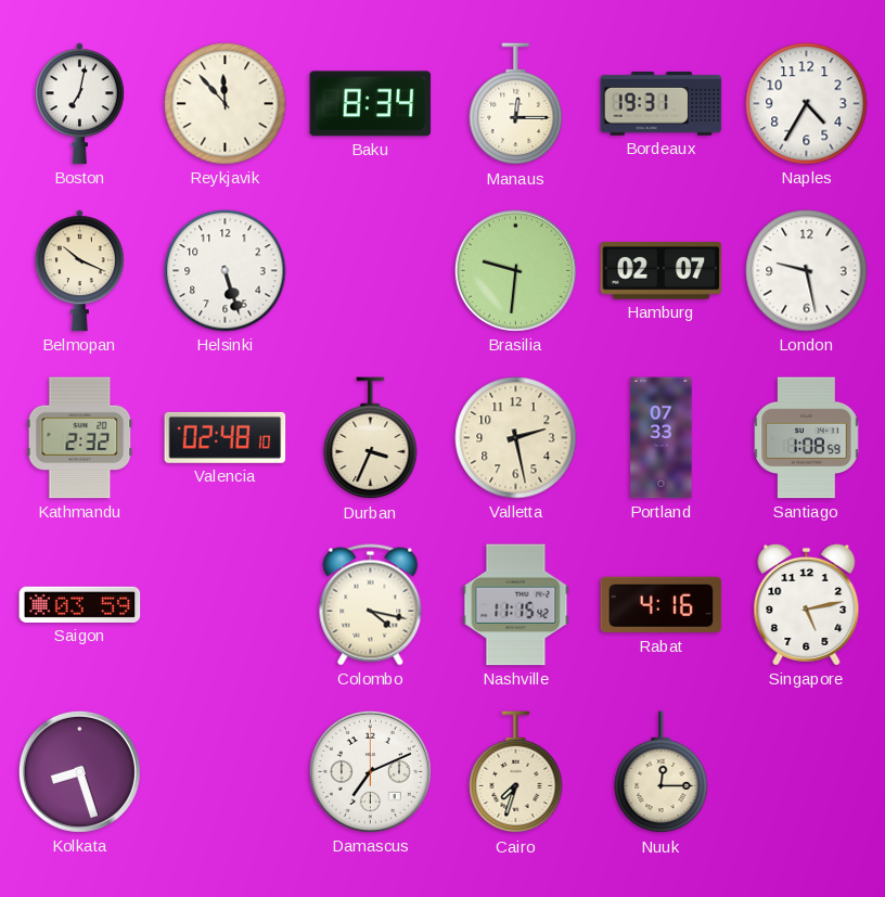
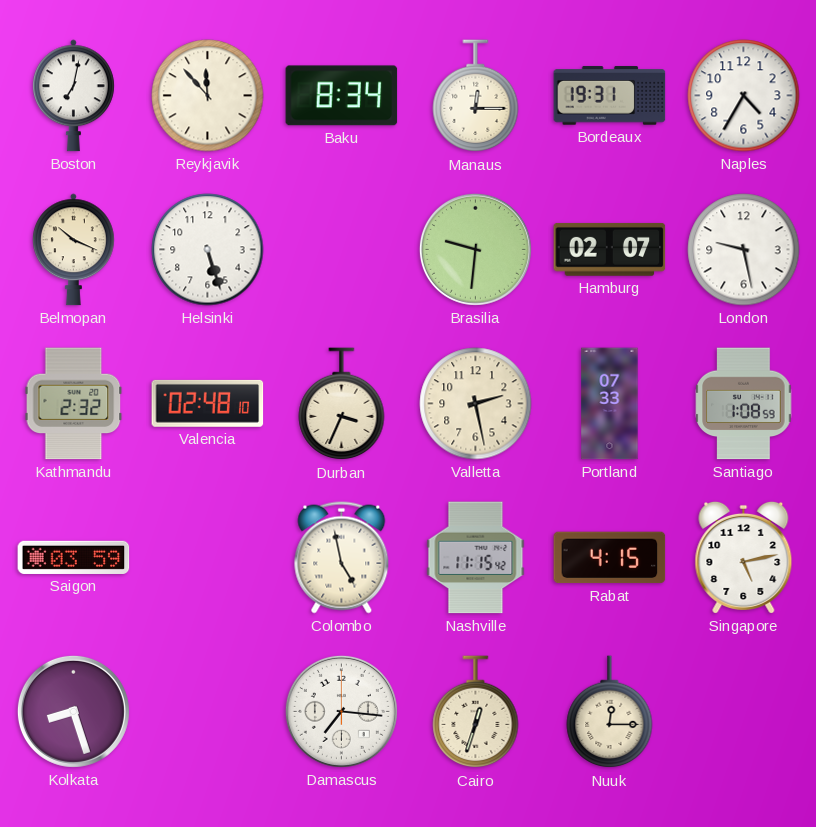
Colombo: 4:17 -> 4:58
Rabat: 4:16 -> 4:15
Damascus: 7:11 -> 7:16
Cairo: 7:33 -> 12:33
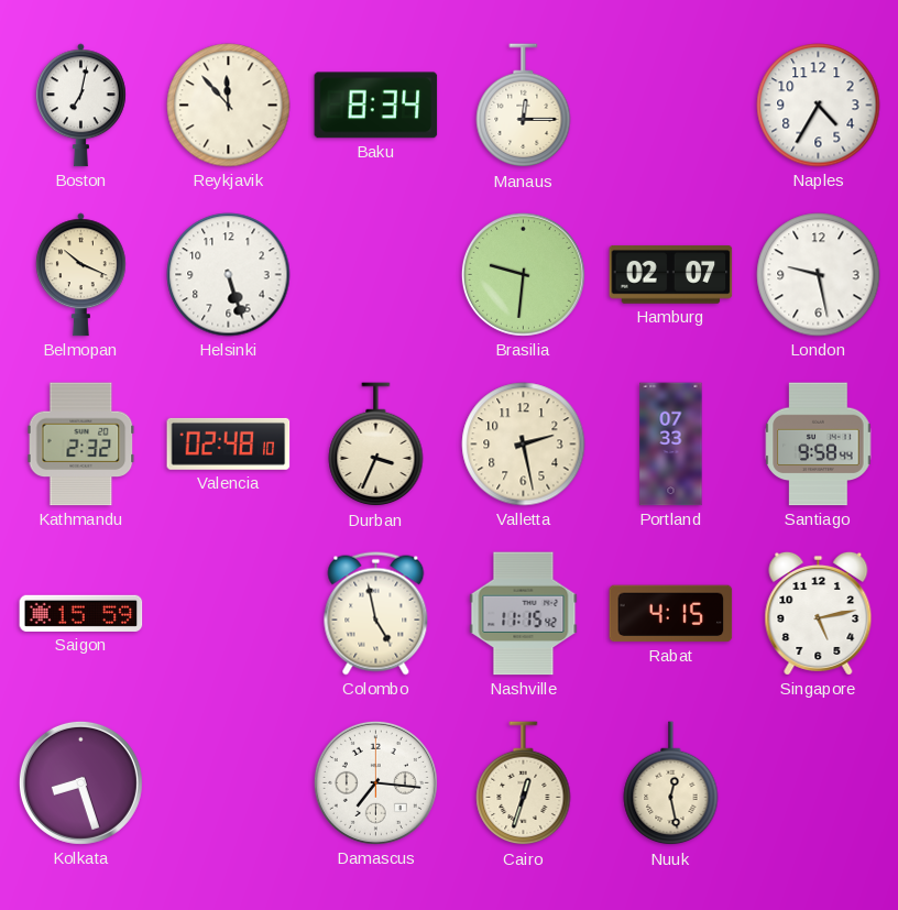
Bordeaux: 19:31 -> none
Santiago: 1:08 -> 9:58
Saigon: 03:59 -> 15:59
Nuuk: 12:15 -> 12:28
